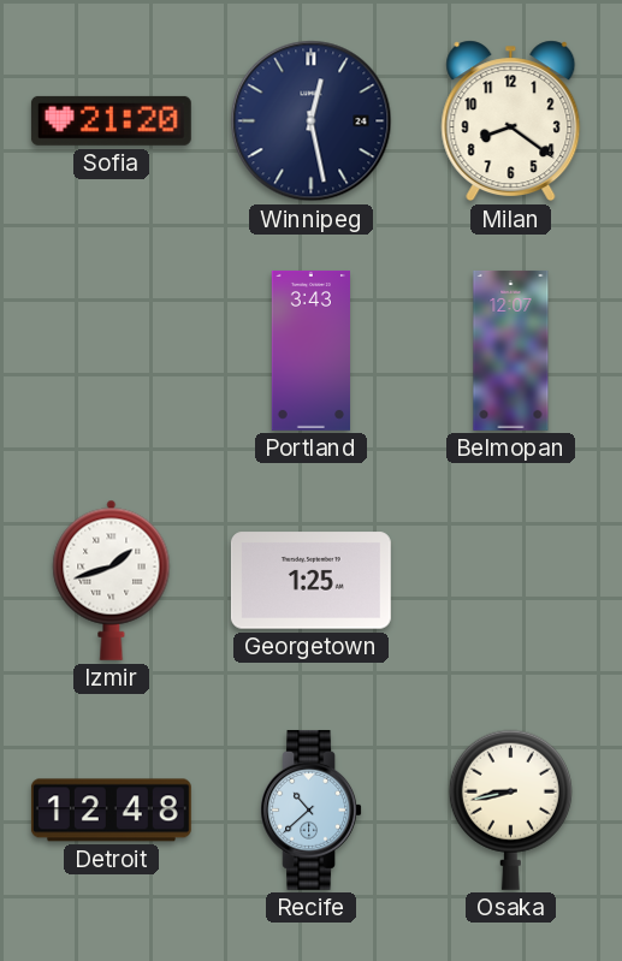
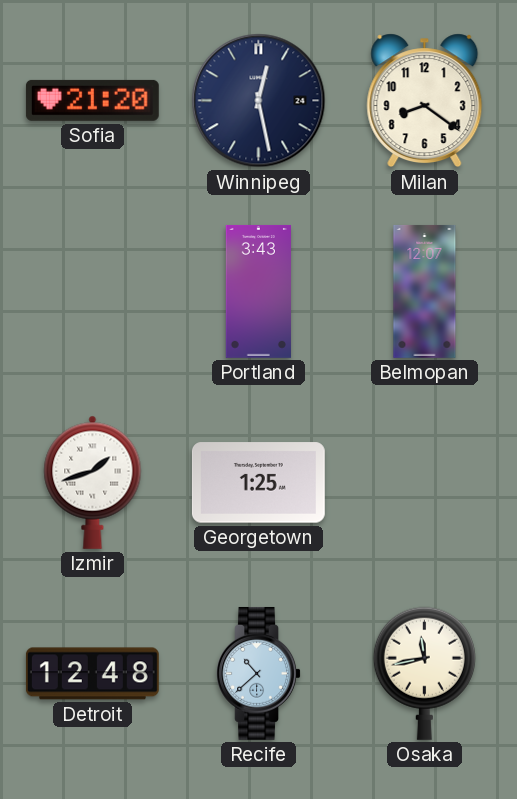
Osaka: 8:43 -> 11:43
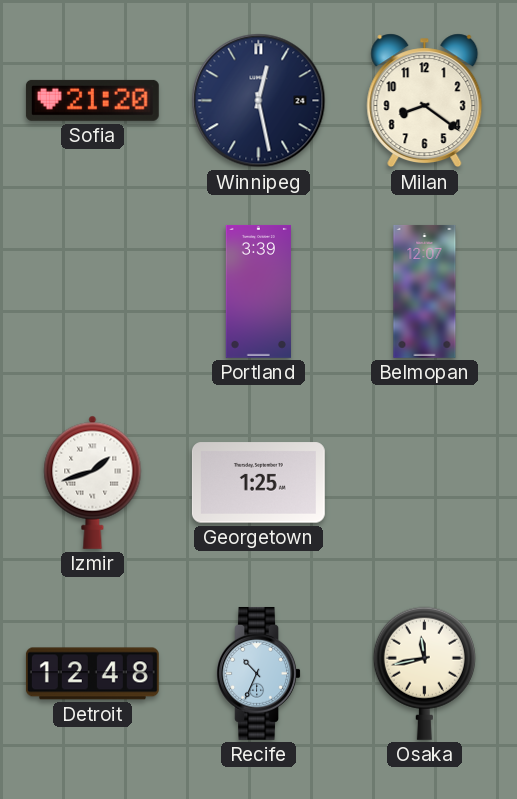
Portland: 3:43 -> 3:39
Recife: 10:38 -> 10:34
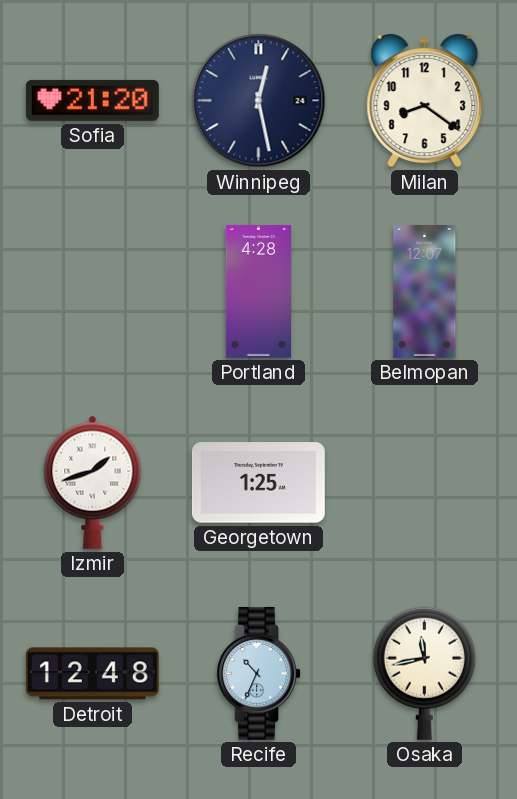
Portland: 3:39 -> 4:28
